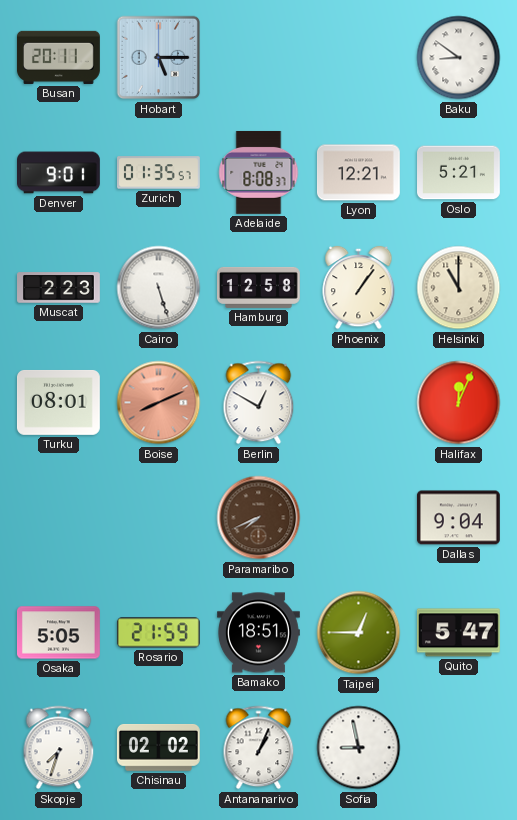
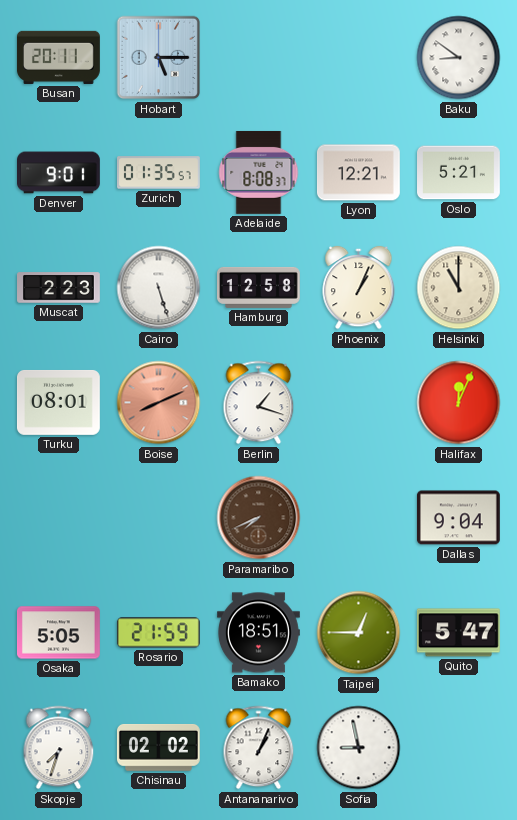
Phoenix: 1:06 -> 1:04
Berlin: 12:50 -> 1:18
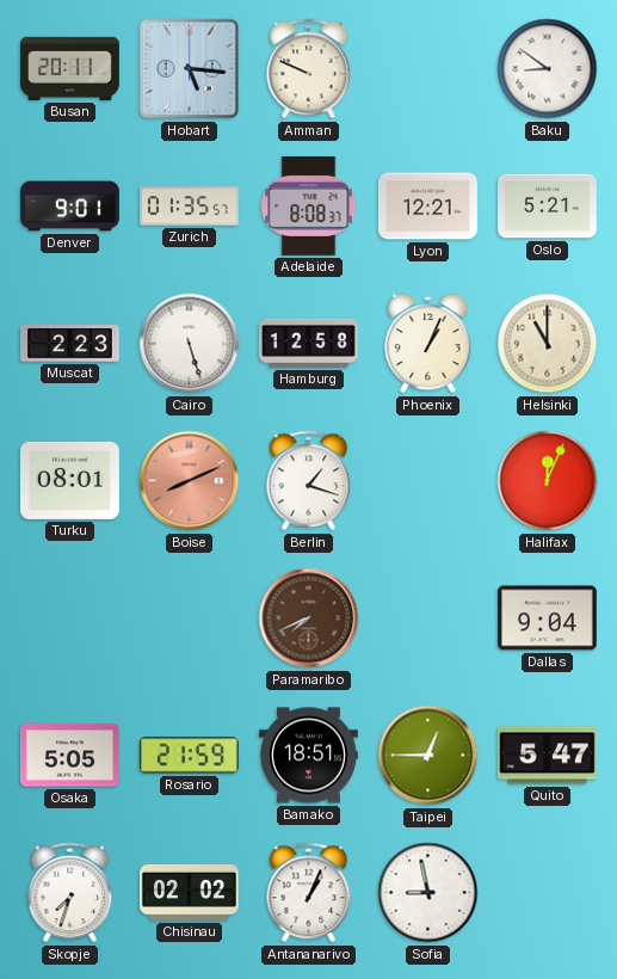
Hobart: 5:15 -> 5:16
Amman: none -> 9:49
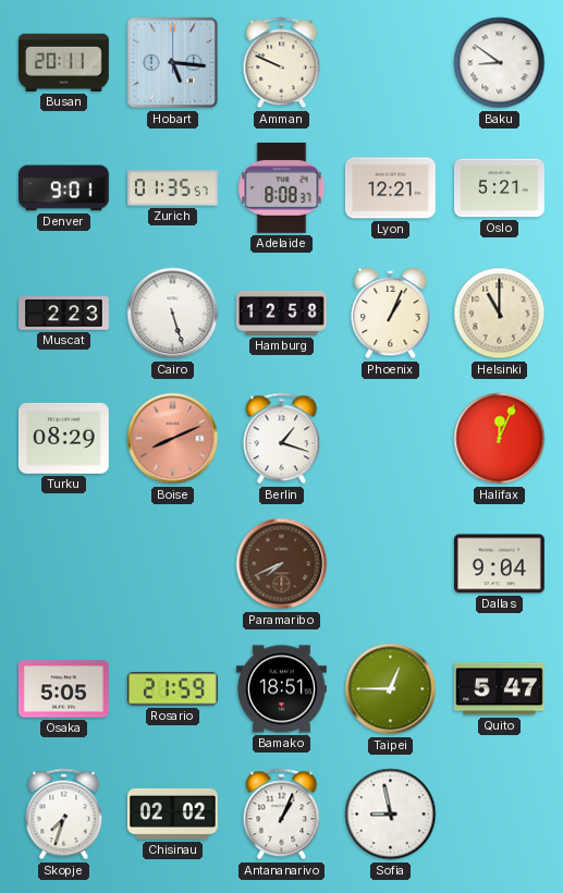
Turku: 08:01 -> 08:29
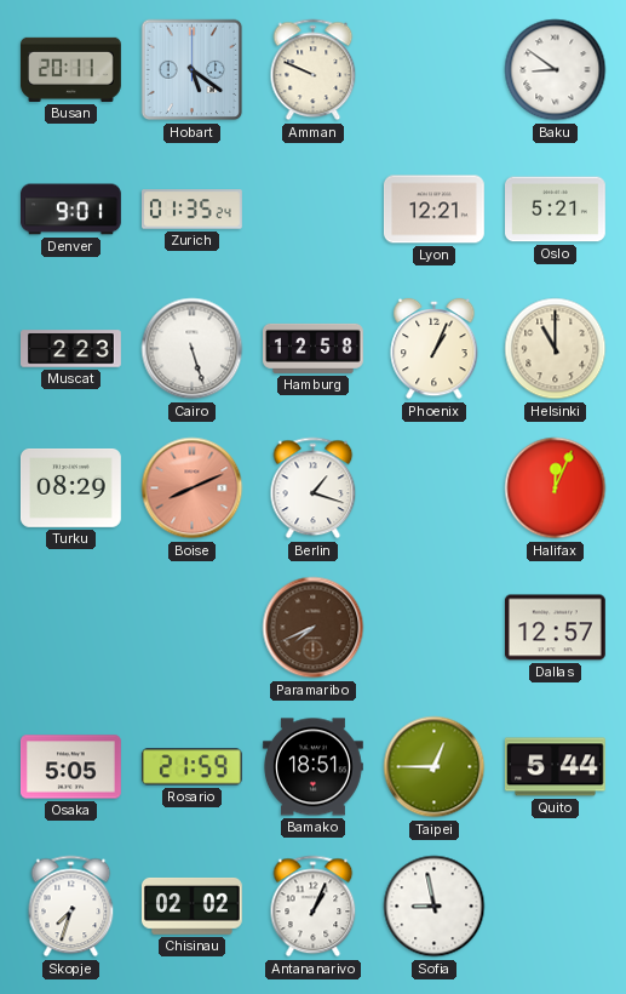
Hobart: 5:16 -> 5:21
Zurich: 01:35:57 -> 01:35:24
Adelaide: 8:08 -> none
Dallas: 9:04 -> 12:57
Quito: 5:47 -> 5:44
